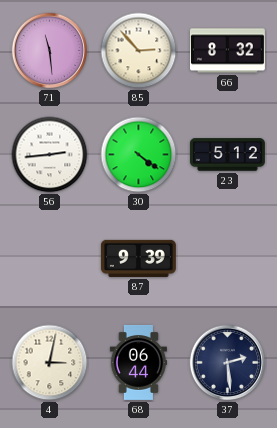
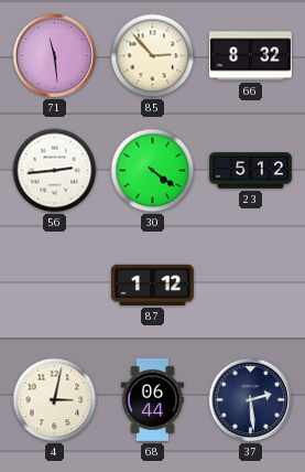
87: 9:39 -> 1:12
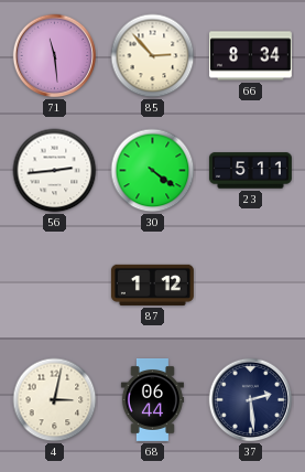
66: 8:32 -> 8:34
23: 5:12 -> 5:11
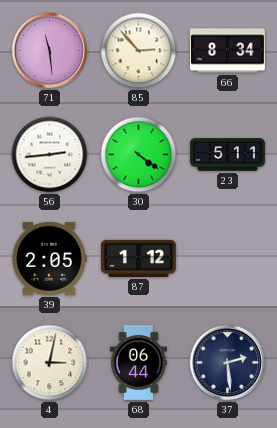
39: none -> 2:05
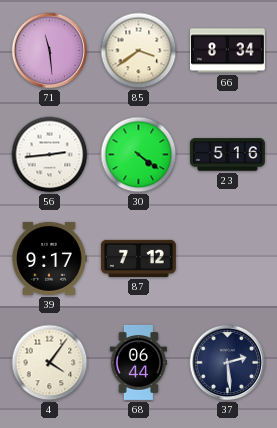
85: 2:53 -> 3:39
23: 5:11 -> 5:16
39: 2:05 -> 9:17
87: 1:12 -> 7:12
4: 3:02 -> 4:06
